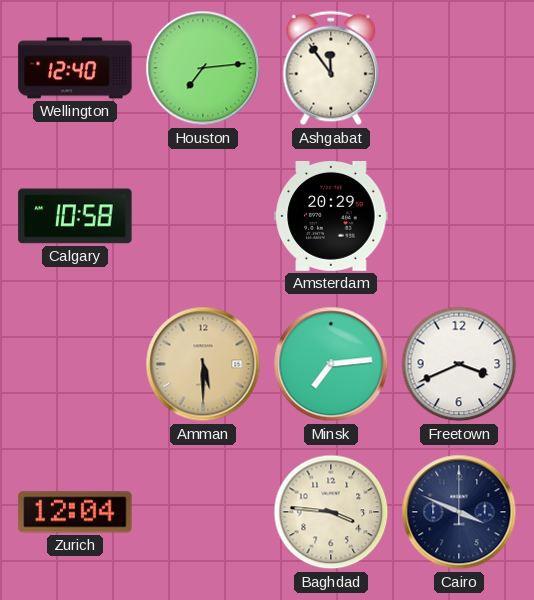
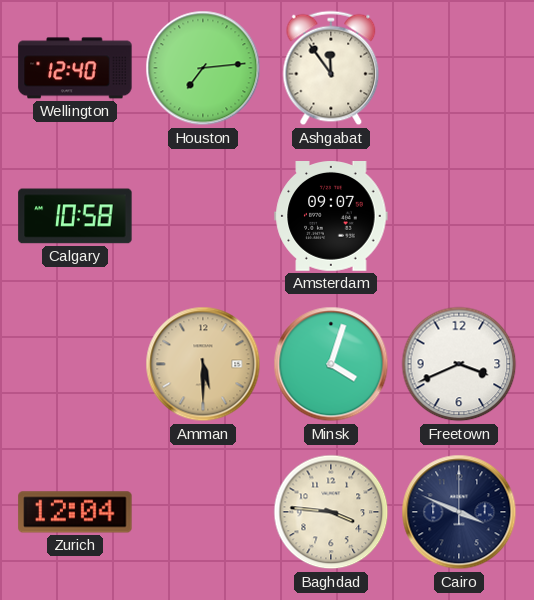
Amsterdam: 20:29 -> 09:07
Minsk: 7:14 -> 4:03
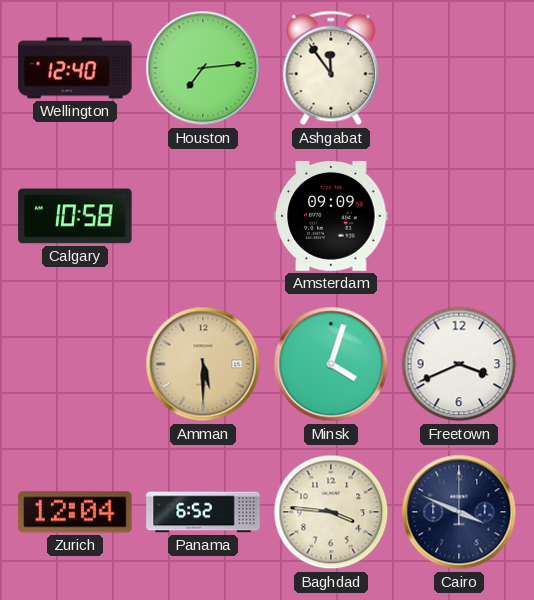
Amsterdam: 09:07 -> 09:09
Panama: none -> 6:52
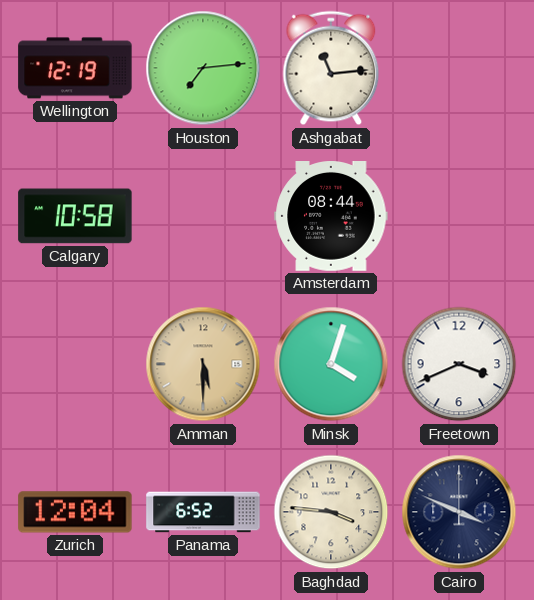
Wellington: 12:40 -> 12:19
Ashgabat: 11:54 -> 11:14
Amsterdam: 09:09 -> 08:44
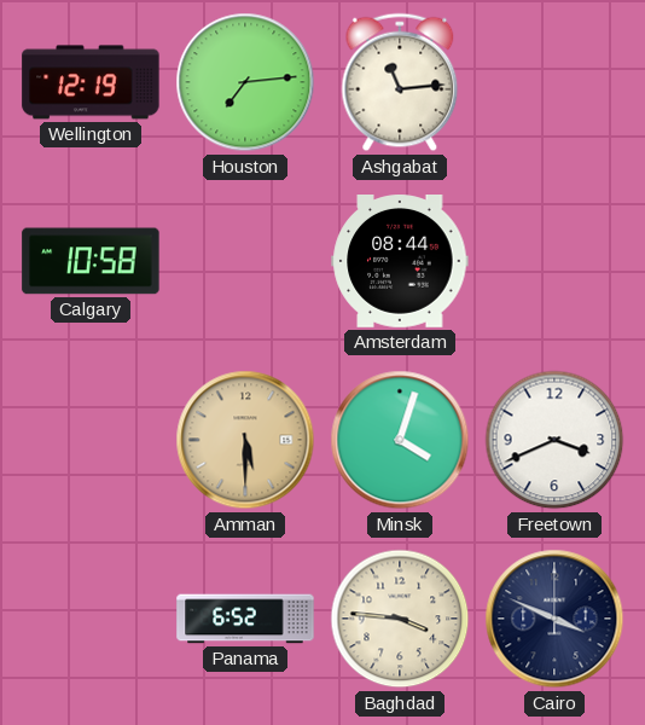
Zurich: 12:04 -> none
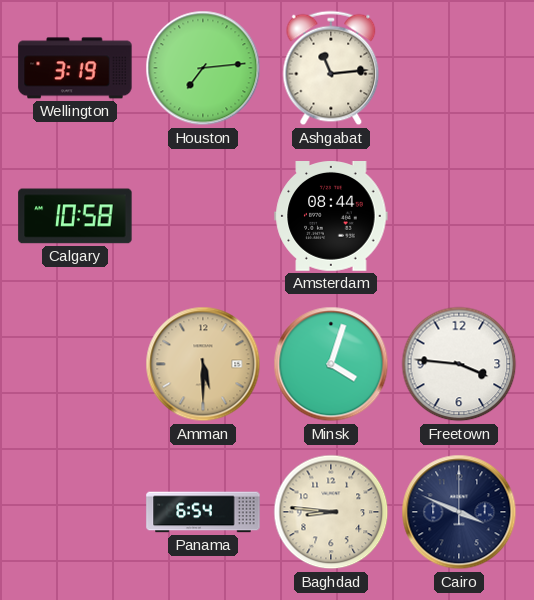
Wellington: 12:19 -> 3:19
Freetown: 3:41 -> 3:46
Panama: 6:52 -> 6:54
Baghdad: 3:46 -> 8:46
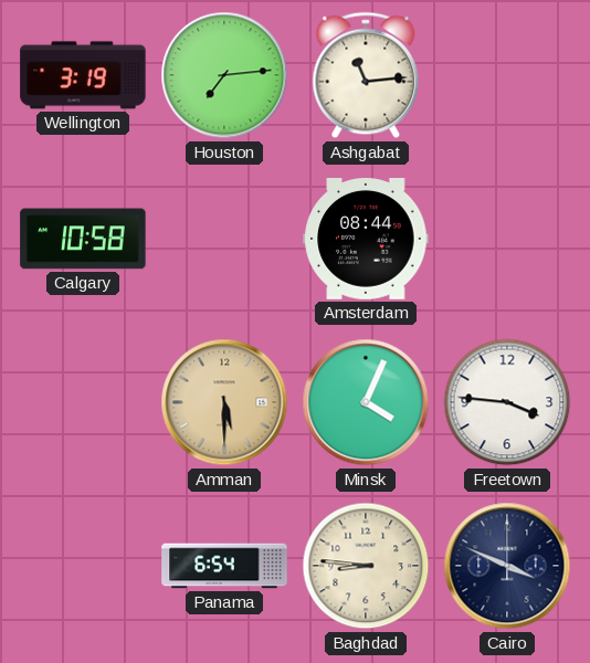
Minsk: 4:03 -> 4:04
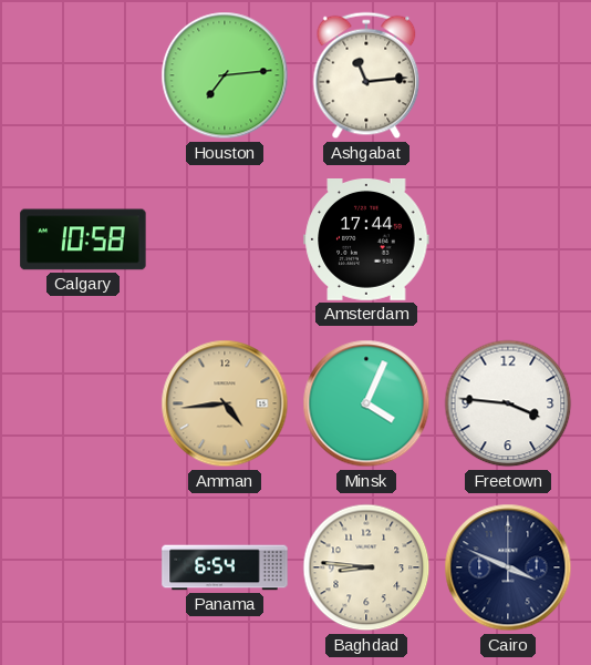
Wellington: 3:19 -> none
Amsterdam: 08:44 -> 17:44
Amman: 5:30 -> 4:44
